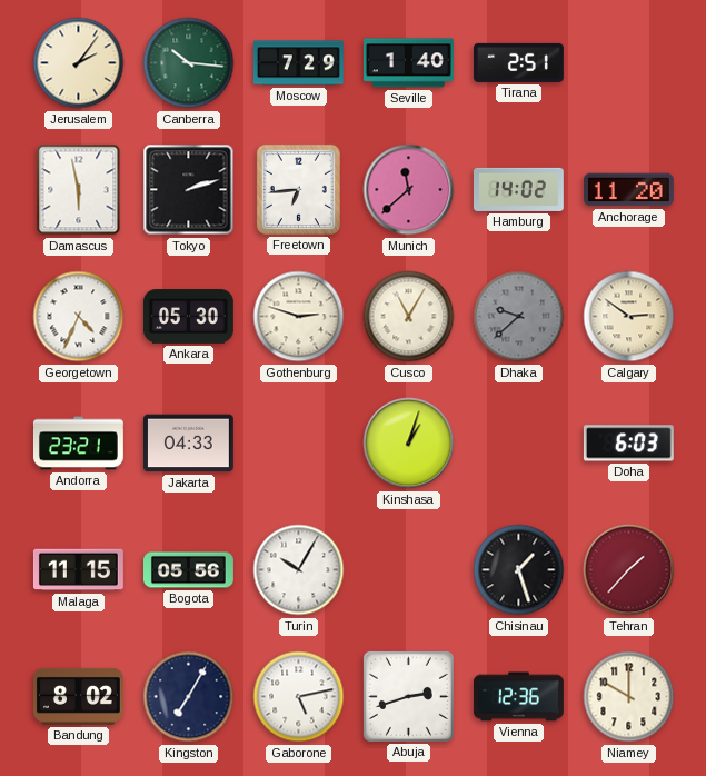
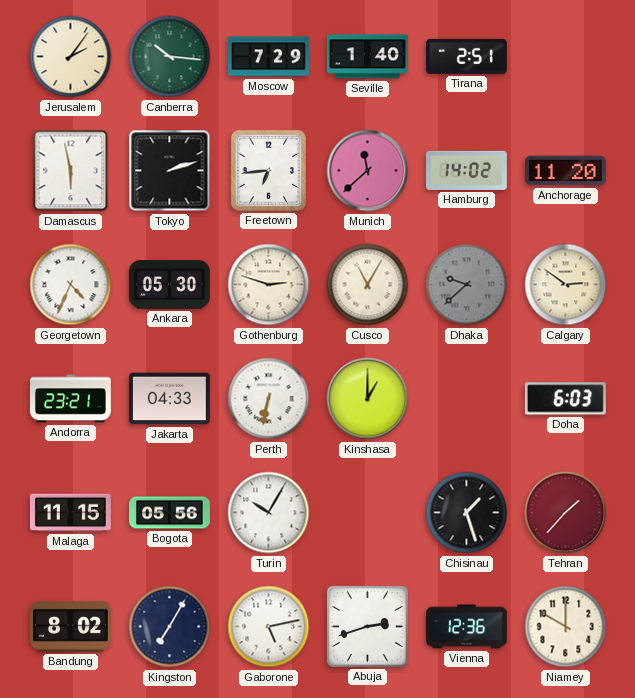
Perth: none -> 6:32
Kinshasa: 1:03 -> 1:00
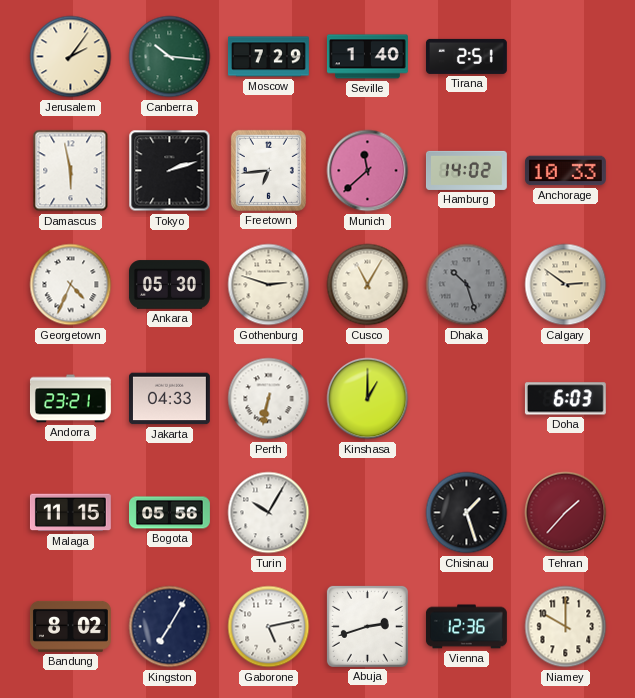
Anchorage: 11:20 -> 10:33
Dhaka: 9:38 -> 10:27
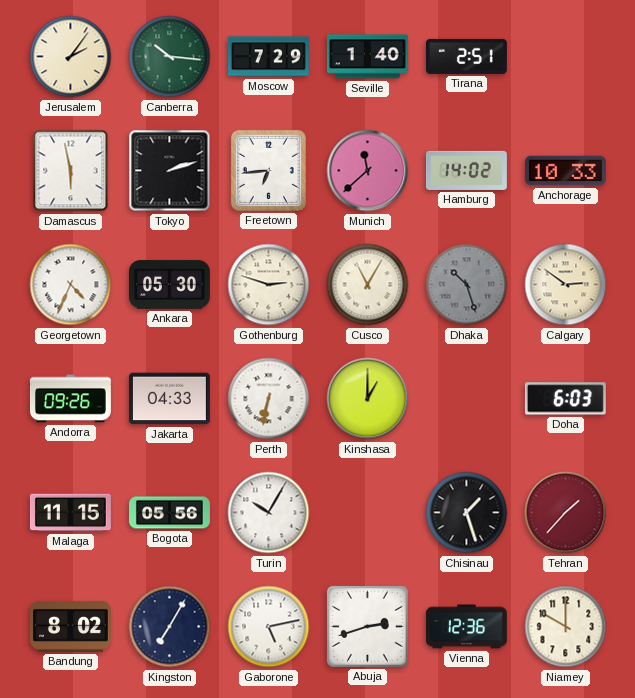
Andorra: 23:21 -> 09:26
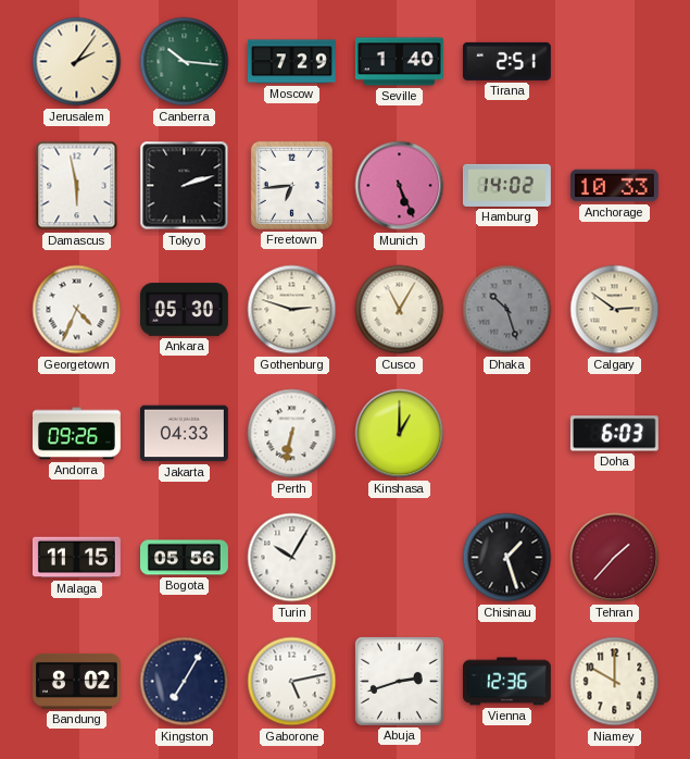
Munich: 11:38 -> 5:26
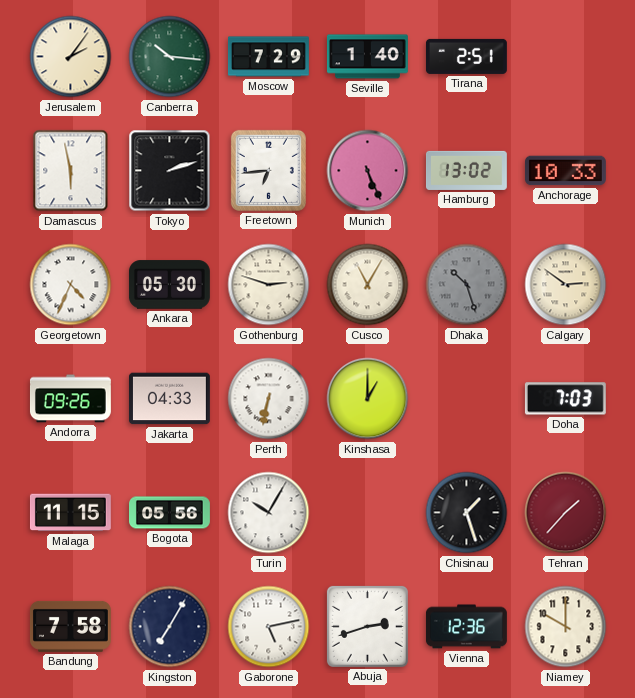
Hamburg: 14:02 -> 13:02
Doha: 6:03 -> 7:03
Bandung: 8:02 -> 7:58
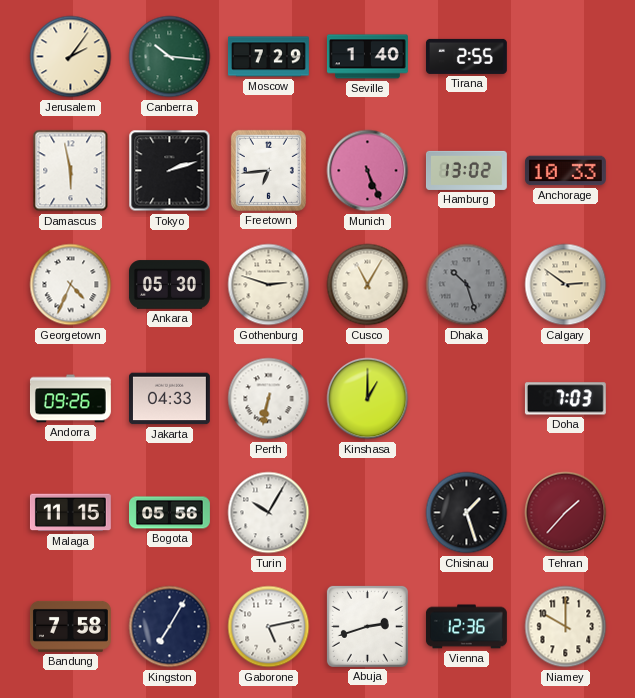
Tirana: 2:51 -> 2:55
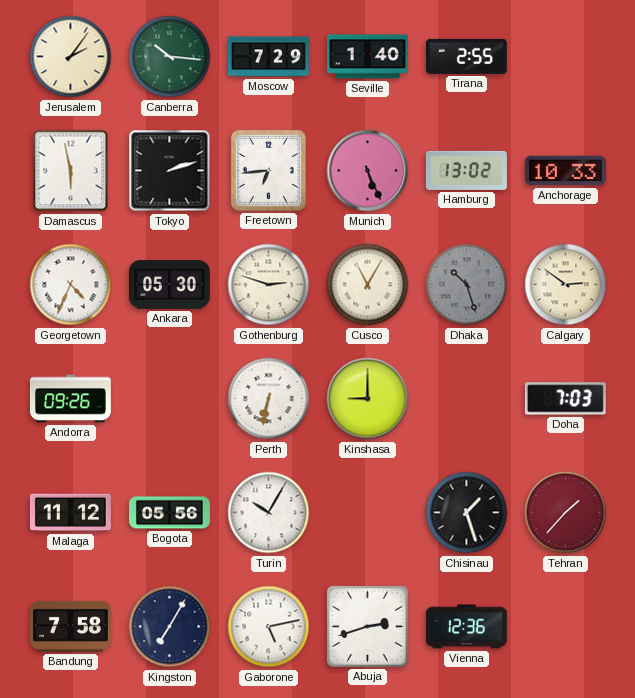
Jakarta: 04:33 -> none
Kinshasa: 1:00 -> 9:00
Malaga: 11:15 -> 11:12
Niamey: 10:00 -> none
